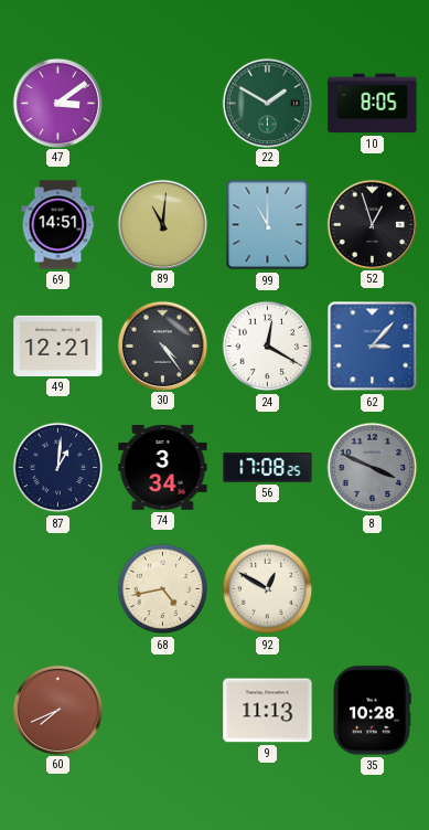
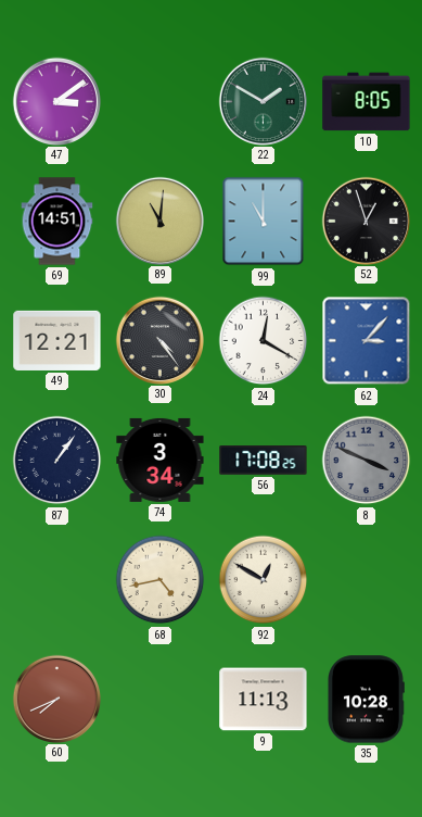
87: 1:01 -> 1:06
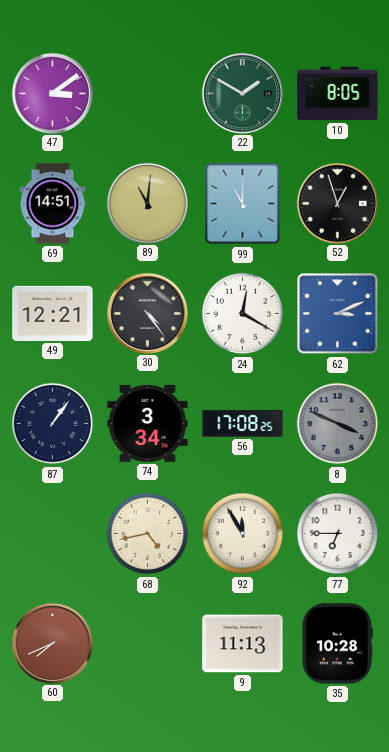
62: 3:07 -> 3:11
92: 12:50 -> 11:55
77: none -> 6:45
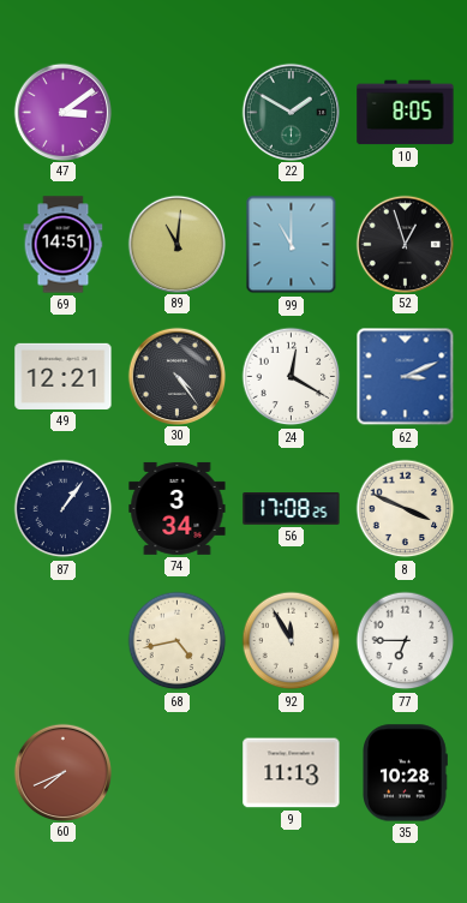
8 dial: grey -> cream
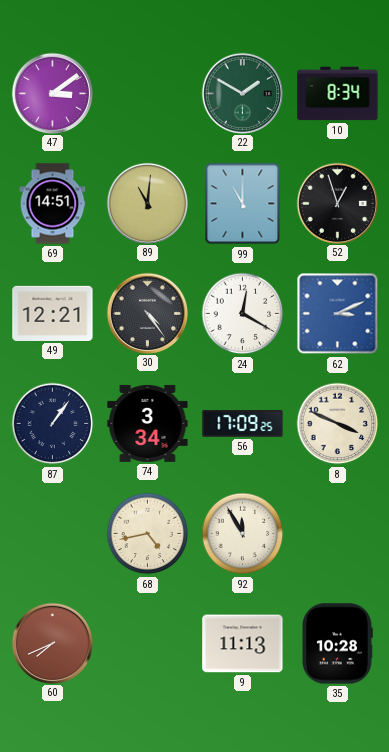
10: 8:05 -> 8:34
56: 17:08 -> 17:09
77: 6:45 -> none
